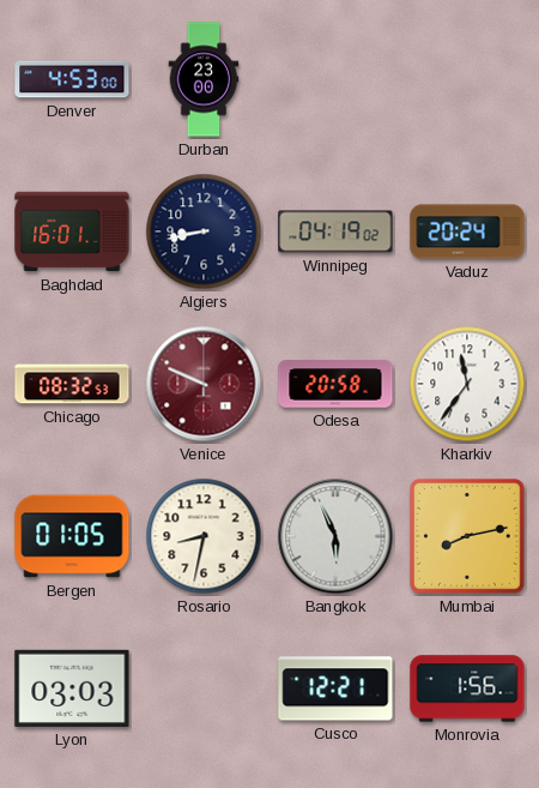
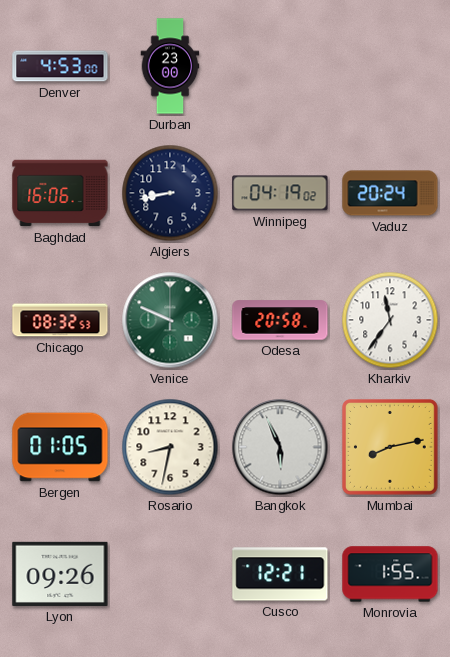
Baghdad: 16:01 -> 16:06
Venice dial: burgundy -> green
Lyon: 03:03 -> 09:26
Monrovia: 1:56 -> 1:55
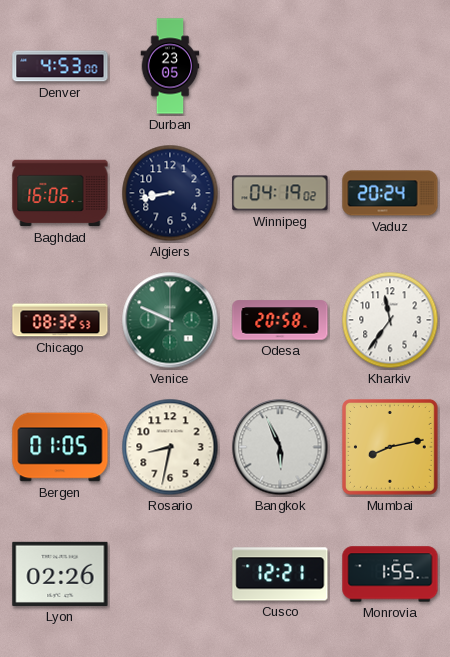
Durban: 23:00 -> 23:05
Lyon: 09:26 -> 02:26
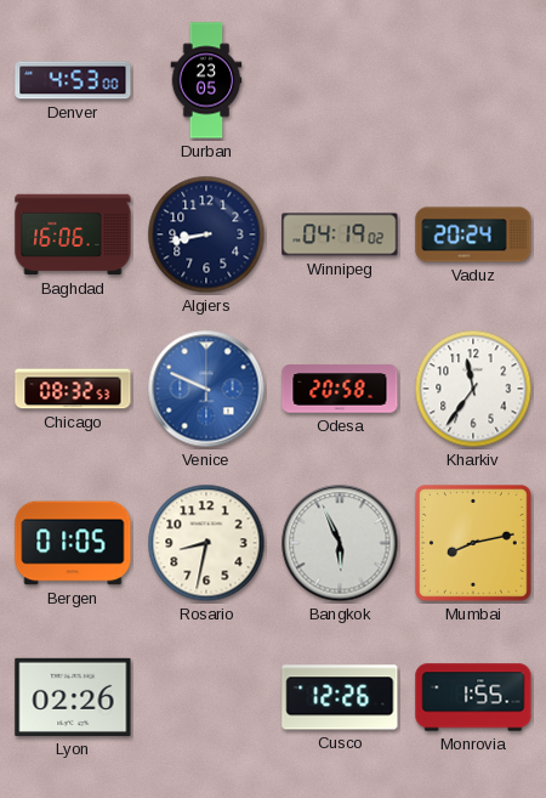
Venice dial: green -> blue
Cusco: 12:21 -> 12:26
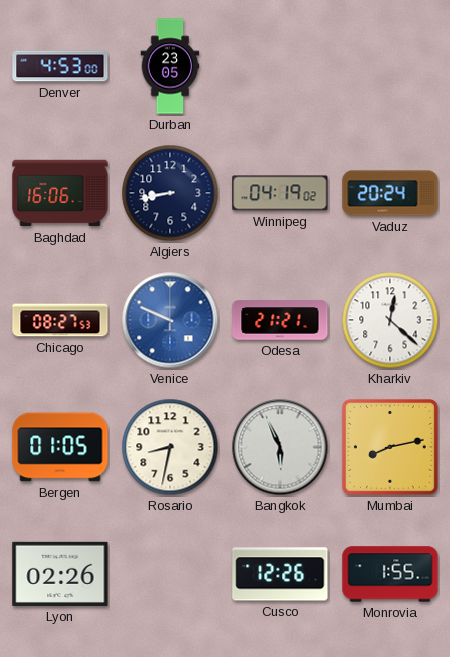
Chicago: 08:32 -> 08:27
Odesa: 20:58 -> 21:21
Kharkiv: 11:36 -> 12:22
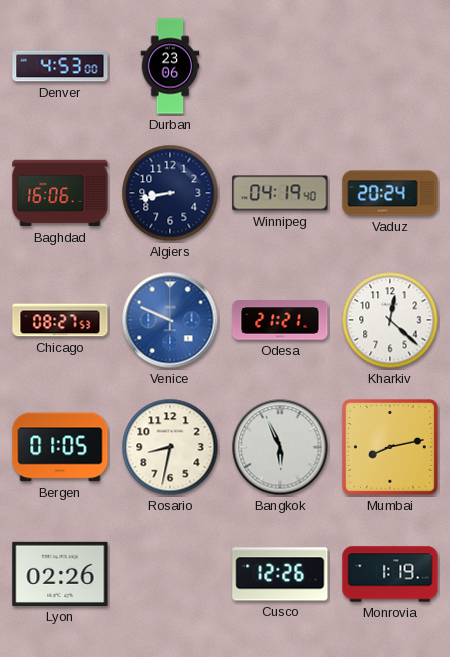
Durban: 23:05 -> 23:06
Winnipeg: 04:19:02 -> 04:19:40
Monrovia: 1:55 -> 1:19
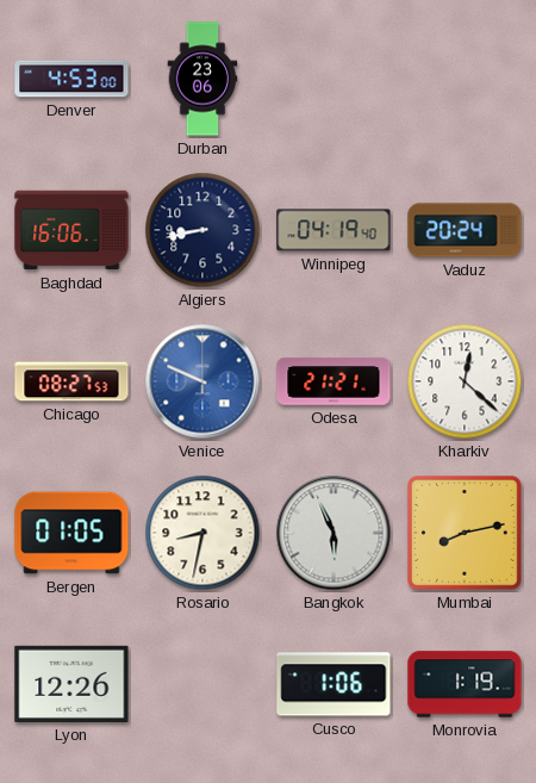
Lyon: 02:26 -> 12:26
Cusco: 12:26 -> 1:06
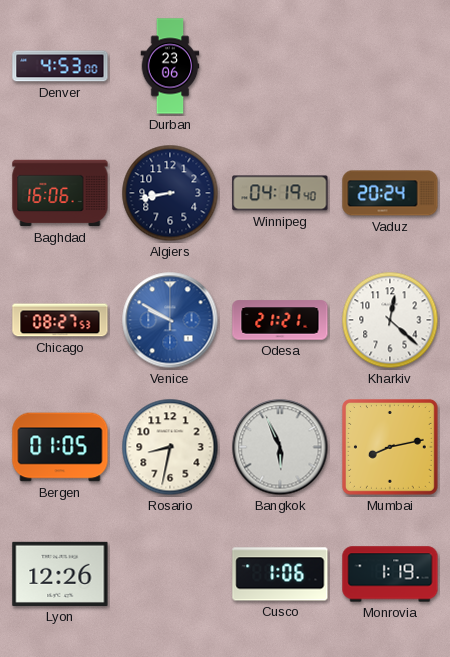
Venice: 9:49 -> 9:50
